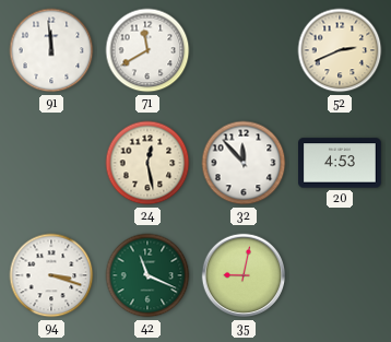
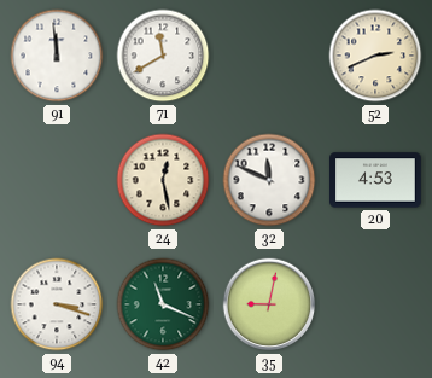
32: 11:53 -> 11:49
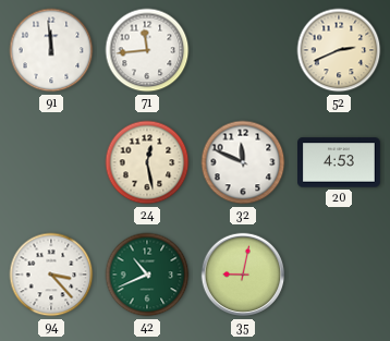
71: 11:40 -> 11:44
94: 3:18 -> 3:23
42: 11:19 -> 10:41
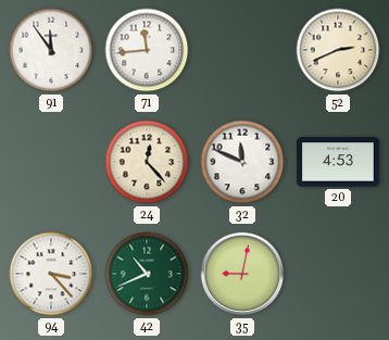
91: 11:59 -> 11:54
24: 12:28 -> 12:23
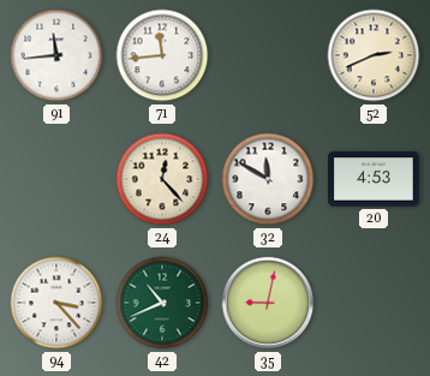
91: 11:54 -> 11:44
32: 11:49 -> 11:50
